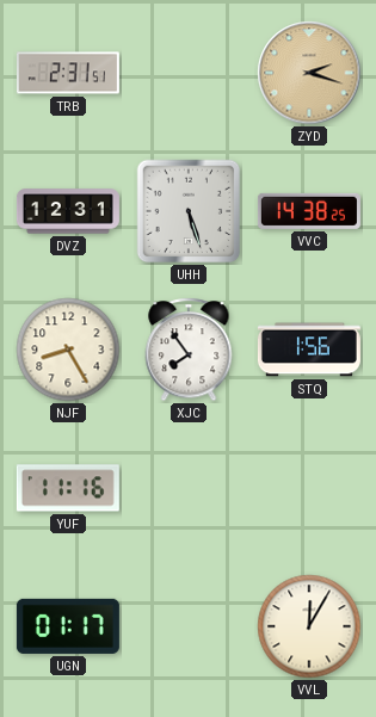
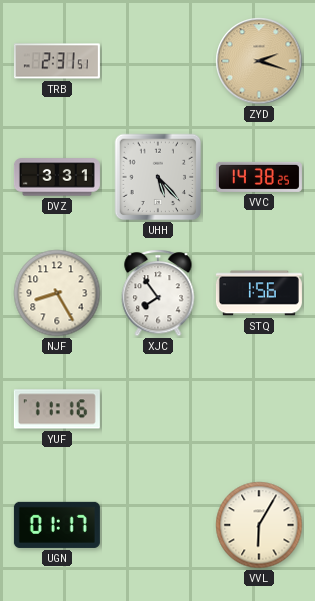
DVZ: 12:31 -> 3:31
UHH: 5:27 -> 5:23
VVL: 12:05 -> 6:05
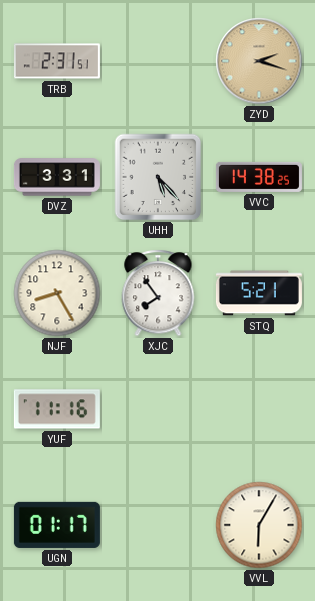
STQ: 1:56 -> 5:21
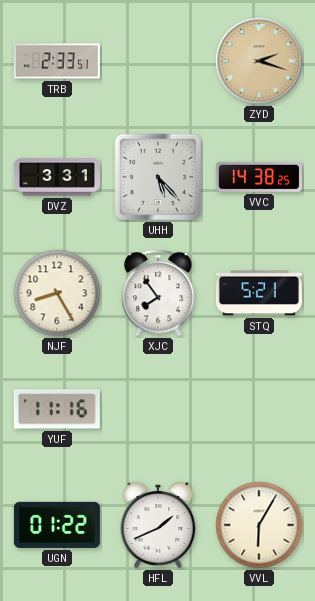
TRB: 2:31 -> 2:33
UGN: 01:17 -> 01:22
HFL: none -> 1:41
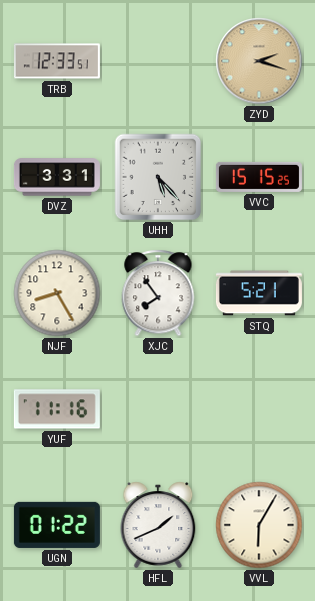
TRB: 2:33 -> 12:33
VVC: 14:38 -> 15:15
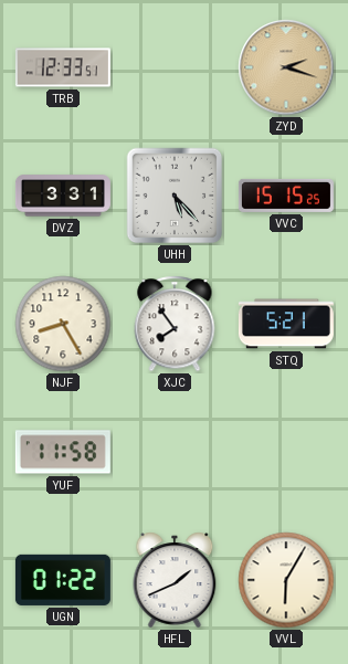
YUF: 11:16 -> 11:58
